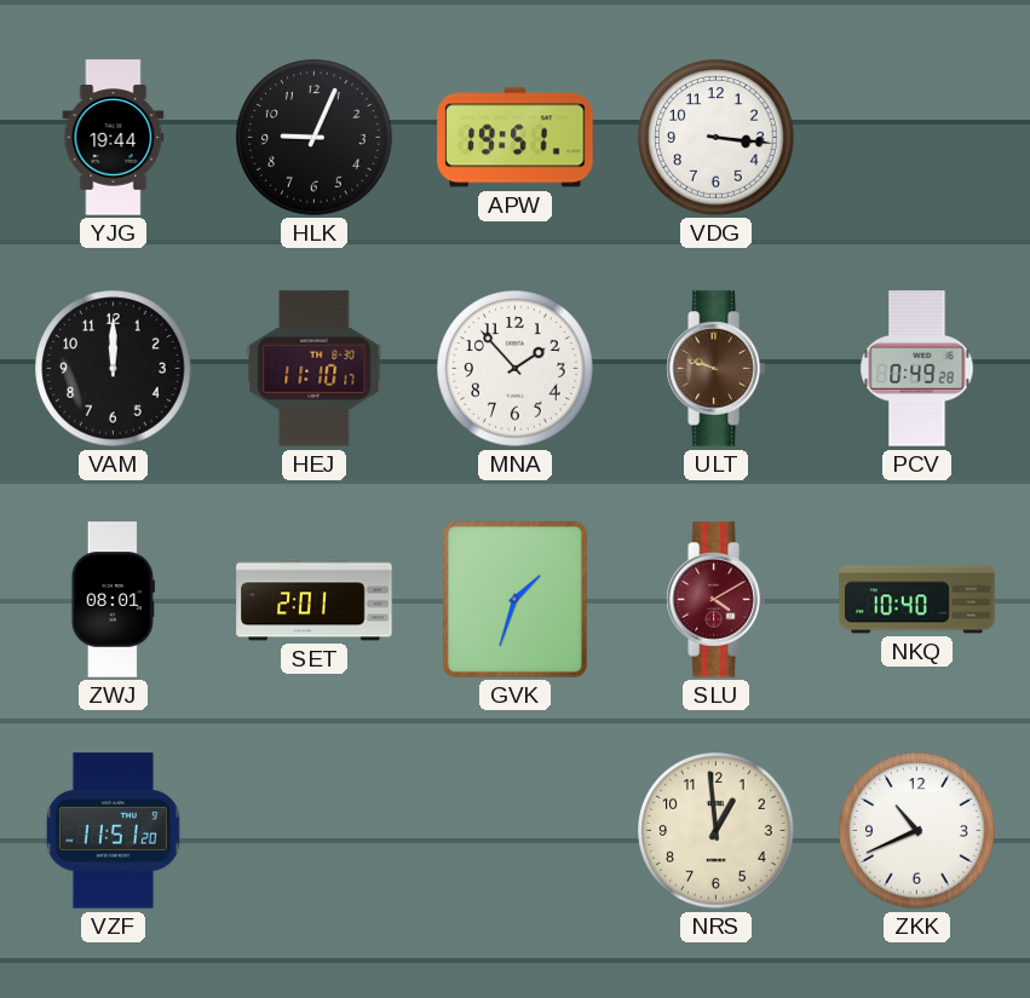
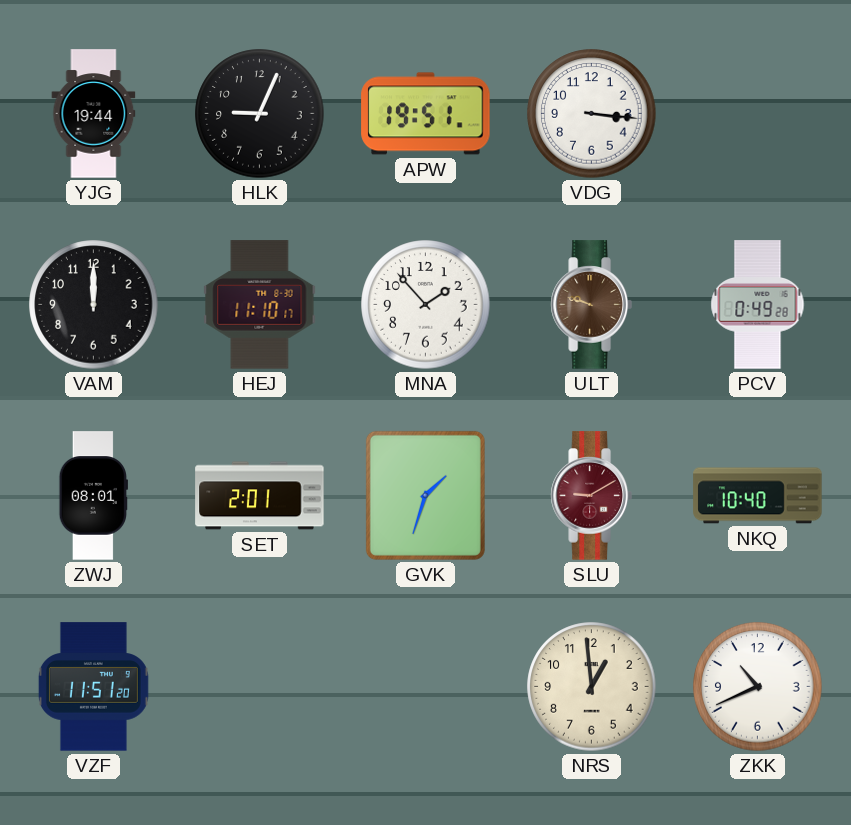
SLU: 4:10 -> 9:10
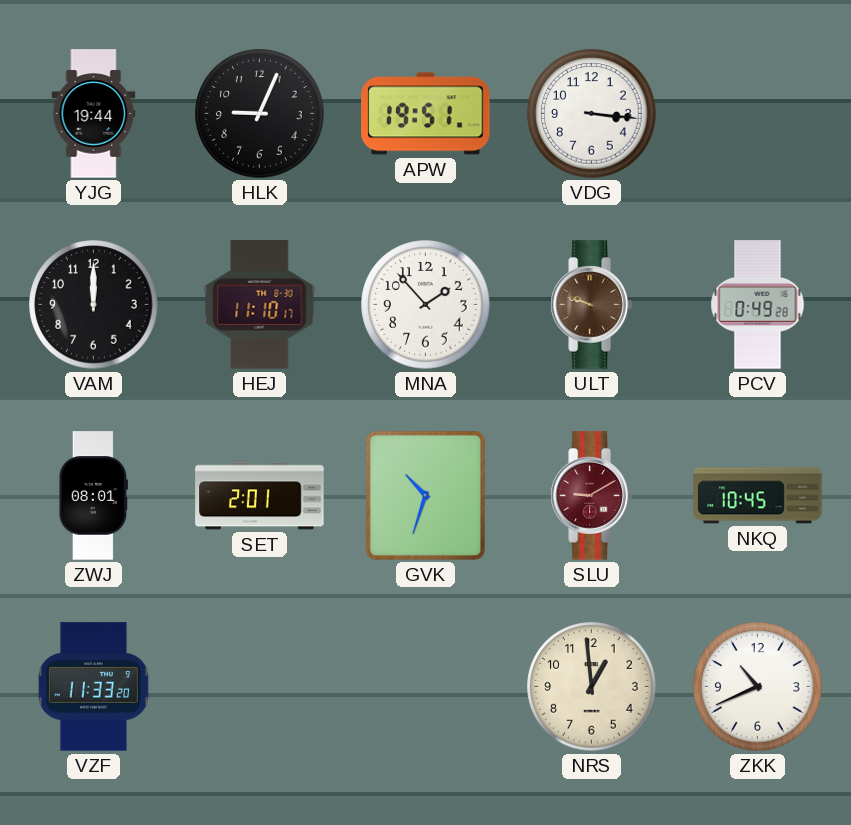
GVK: 1:33 -> 10:33
NKQ: 10:40 -> 10:45
VZF: 11:51 -> 11:33
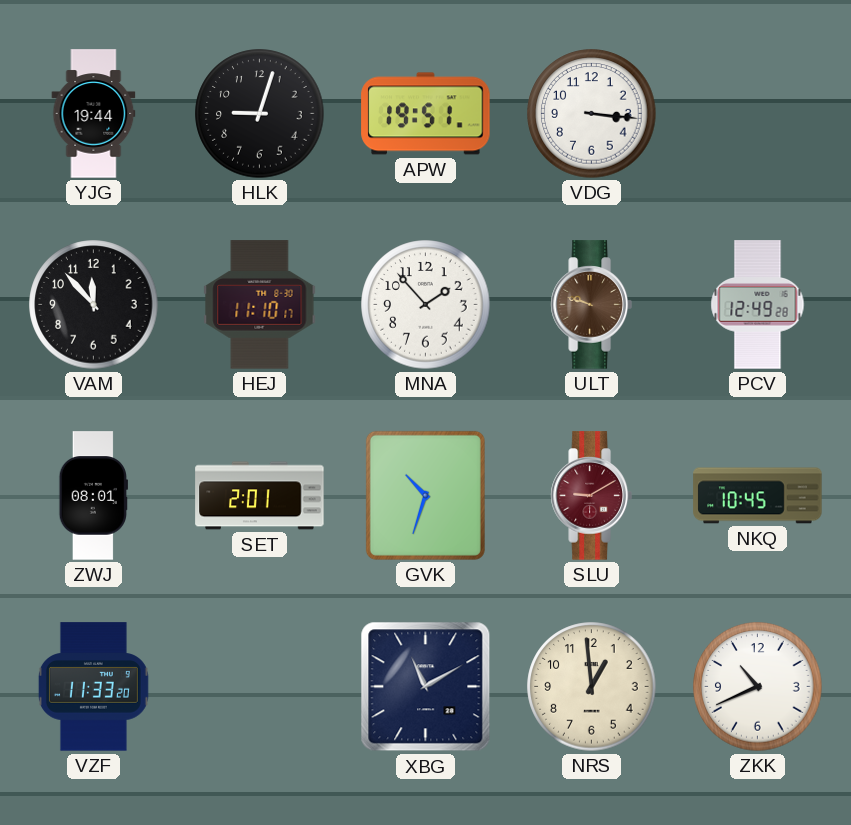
HLK: 9:04 -> 9:03
VAM: 12:00 -> 11:53
PCV: 0:49 -> 12:49
XBG: none -> 11:10
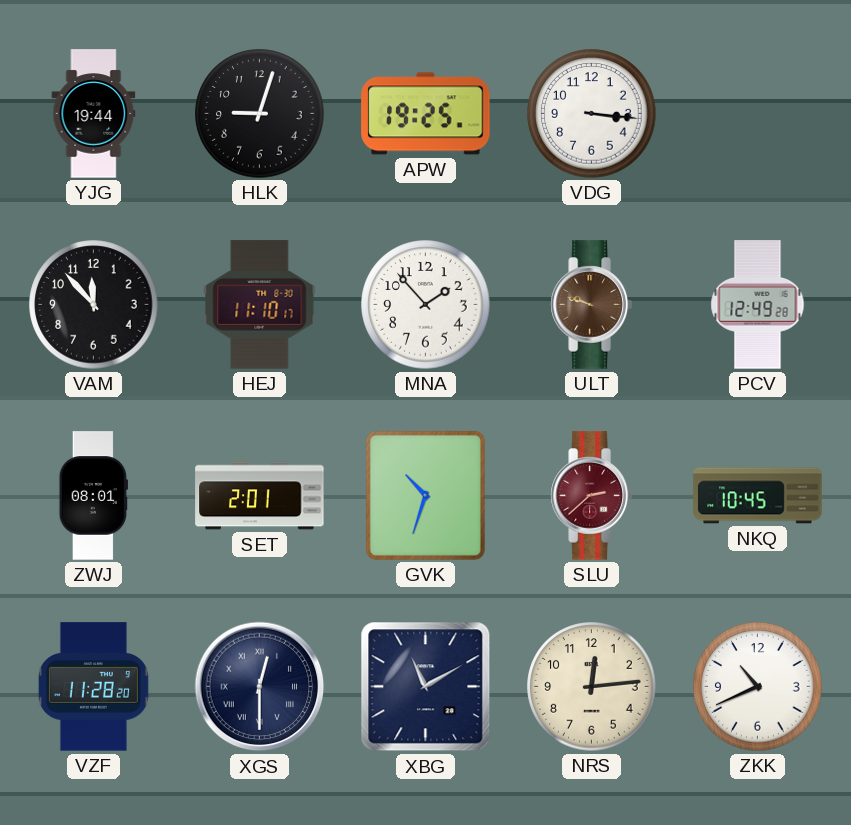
APW: 19:51 -> 19:25
SLU: 9:10 -> 2:38
VZF: 11:33 -> 11:28
XGS: none -> 12:30
NRS: 12:59 -> 12:14
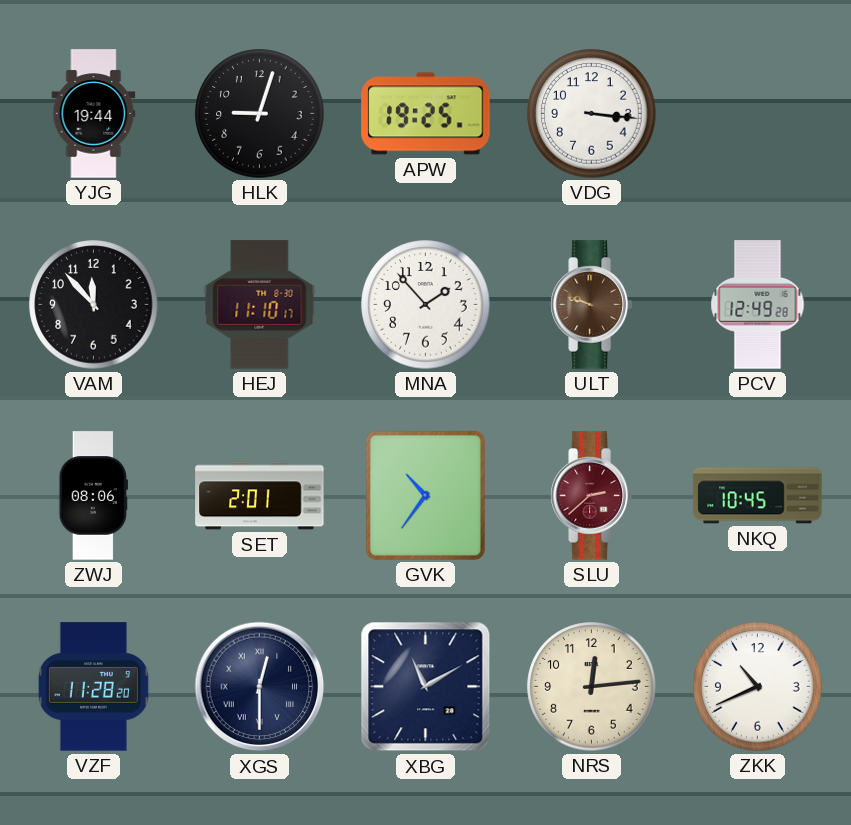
ZWJ: 08:01 -> 08:06
GVK: 10:33 -> 10:36
